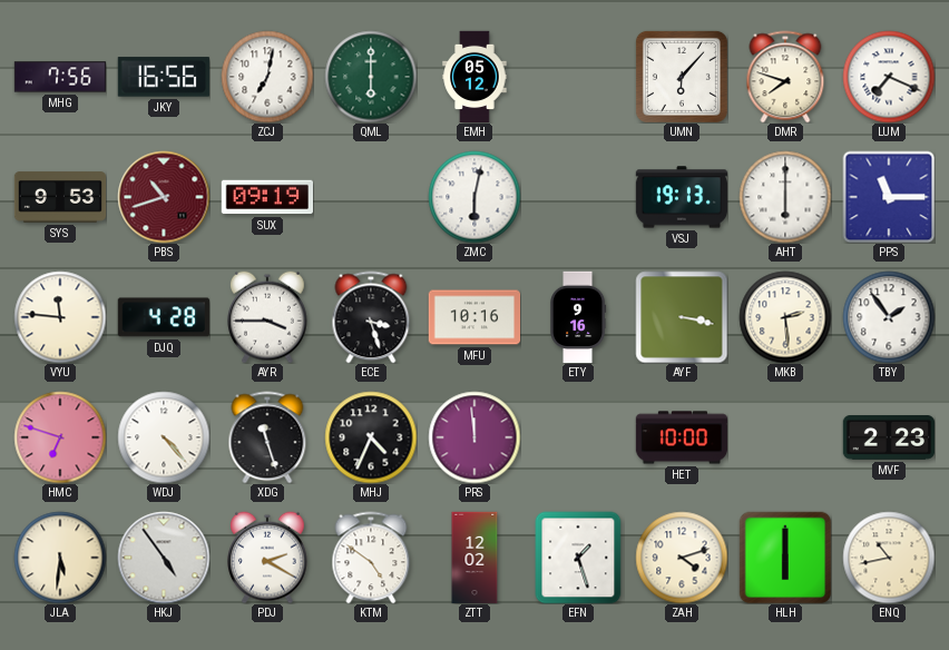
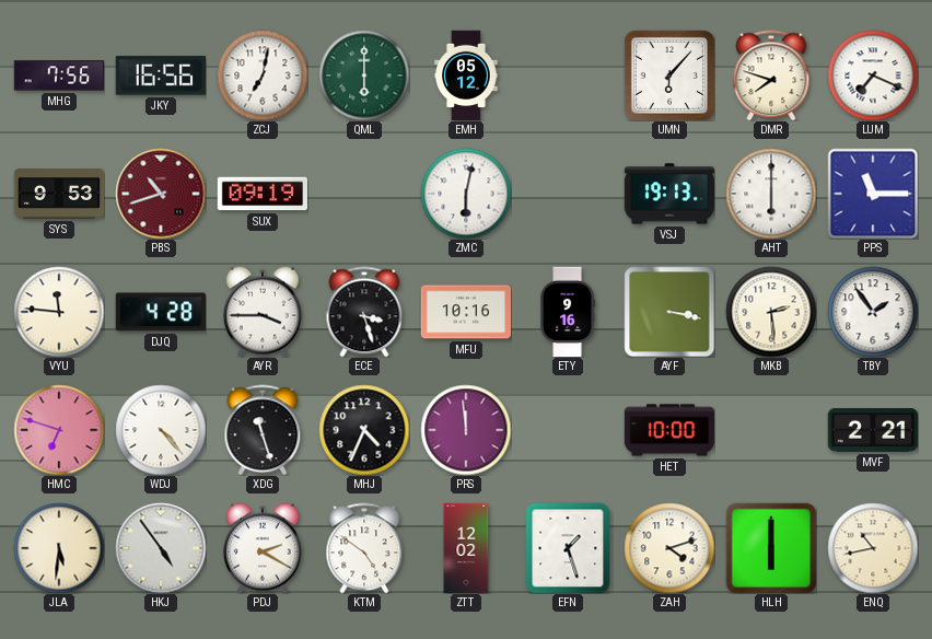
MVF: 2:23 -> 2:21
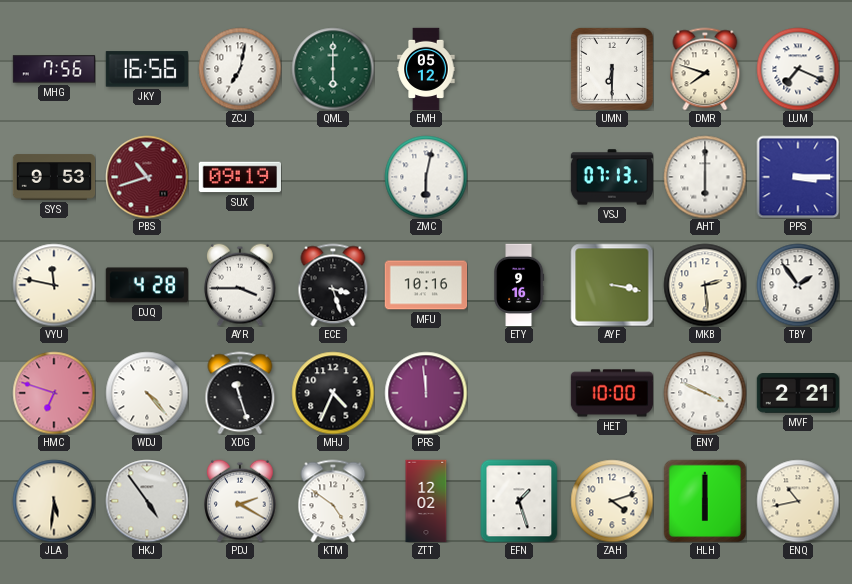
UMN: 6:07 -> 6:30
VSJ: 19:13 -> 07:13
PPS: 11:15 -> 3:15
VYU: 11:46 -> 11:47
ENY: none -> 3:49
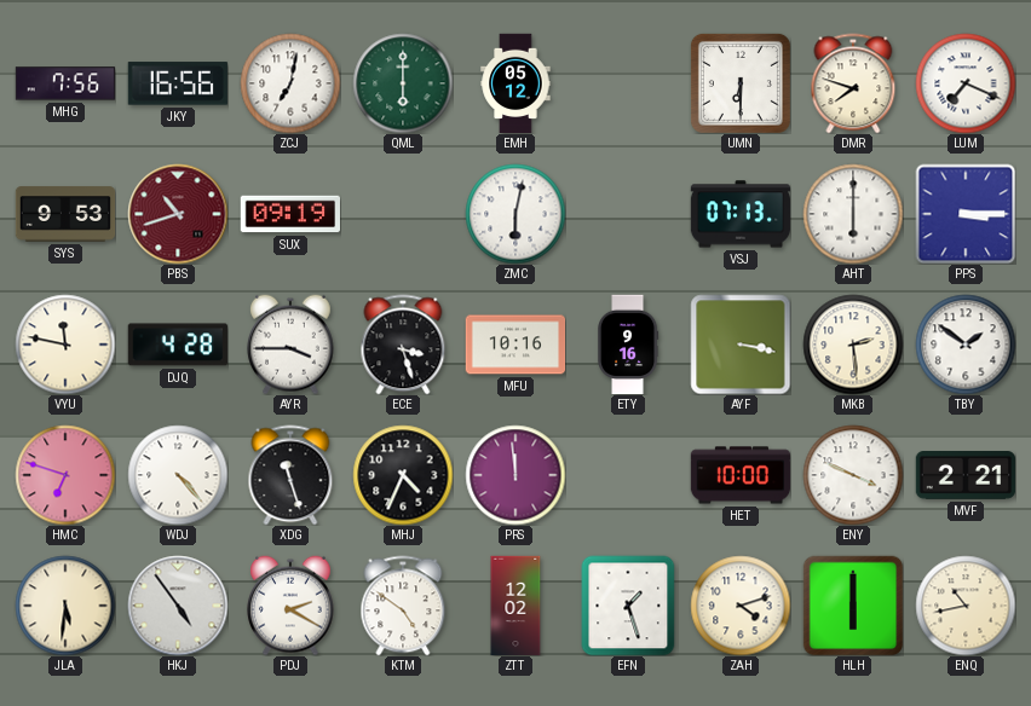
TBY: 1:54 -> 1:51
